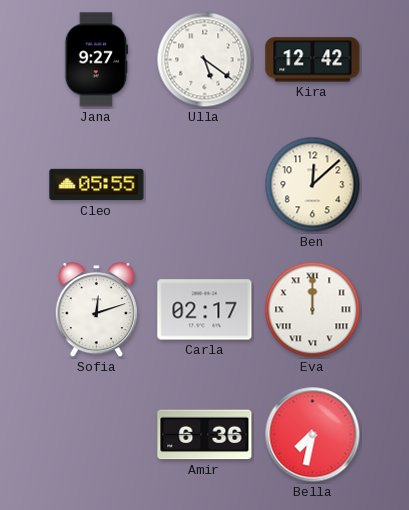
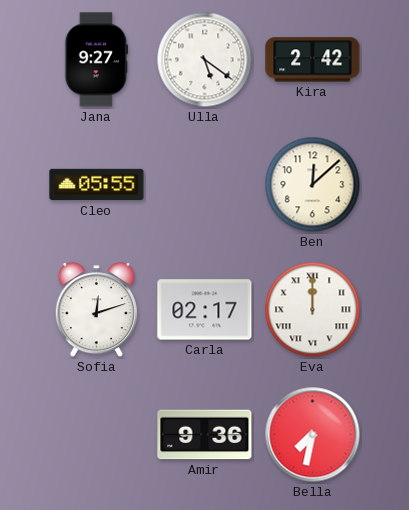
Kira: 12:42 -> 2:42
Amir: 6:36 -> 9:36
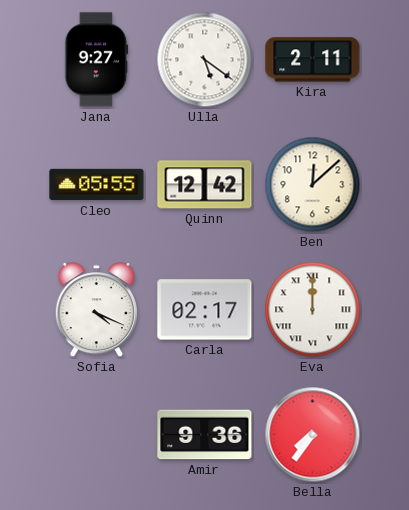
Kira: 2:42 -> 2:11
Quinn: none -> 12:42
Sofia: 12:12 -> 4:19
Bella: 7:32 -> 7:36
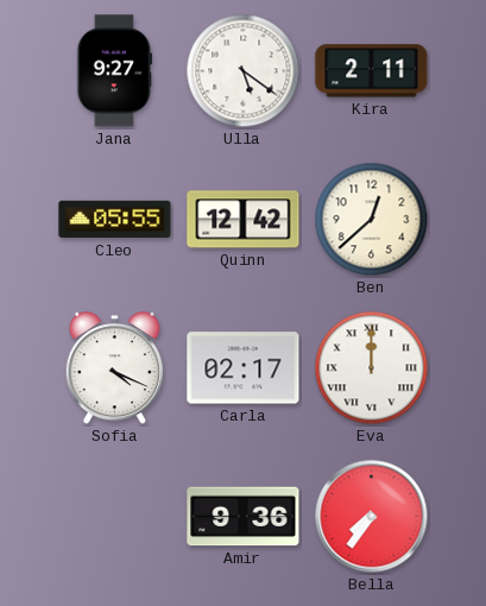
Ben: 12:08 -> 12:38
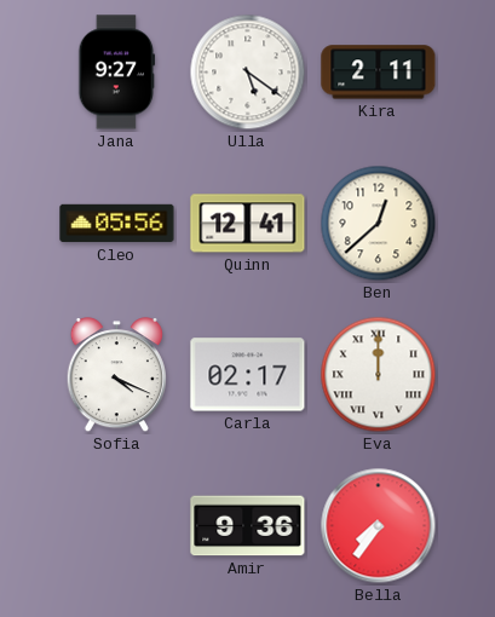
Cleo: 05:55 -> 05:56
Quinn: 12:42 -> 12:41
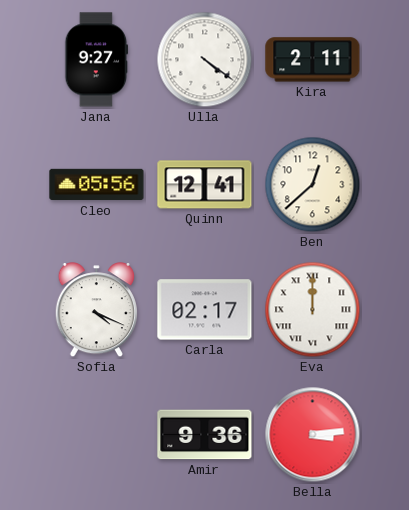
Ulla: 5:21 -> 4:21
Bella: 7:36 -> 3:14
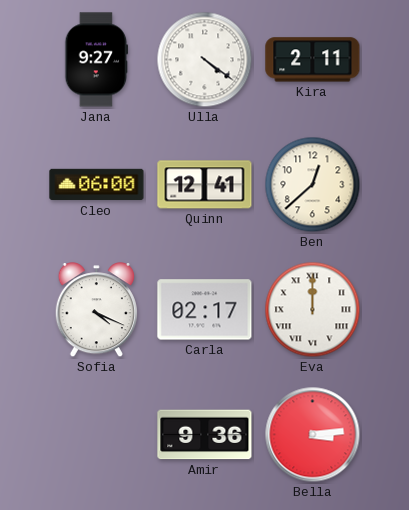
Cleo: 05:56 -> 06:00
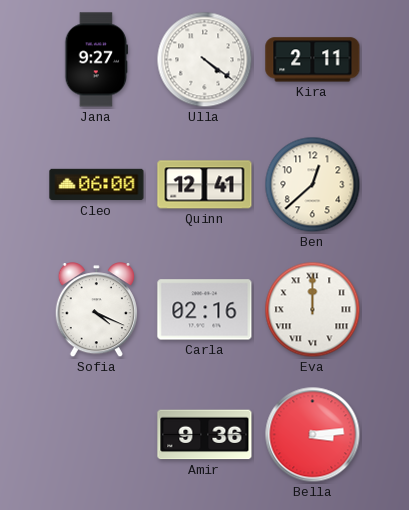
Carla: 02:17 -> 02:16
